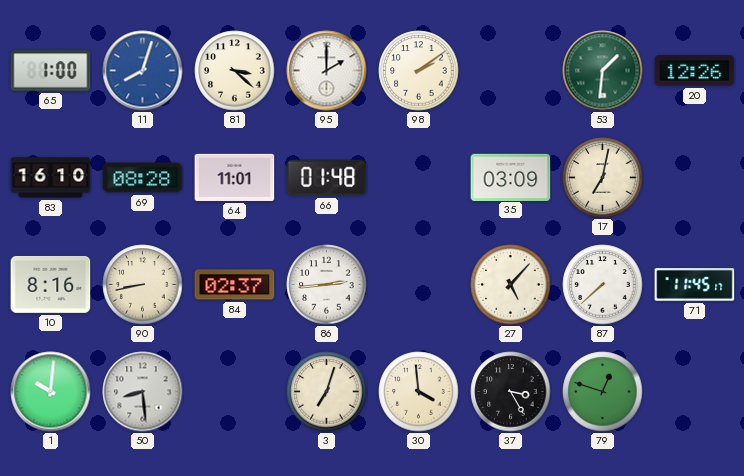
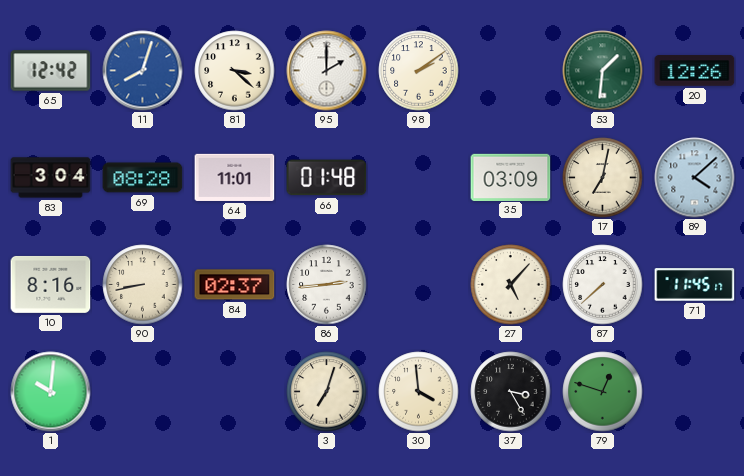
65: 1:00 -> 12:42
83: 16:10 -> 3:04
89: none -> 4:08
50: 8:29 -> none
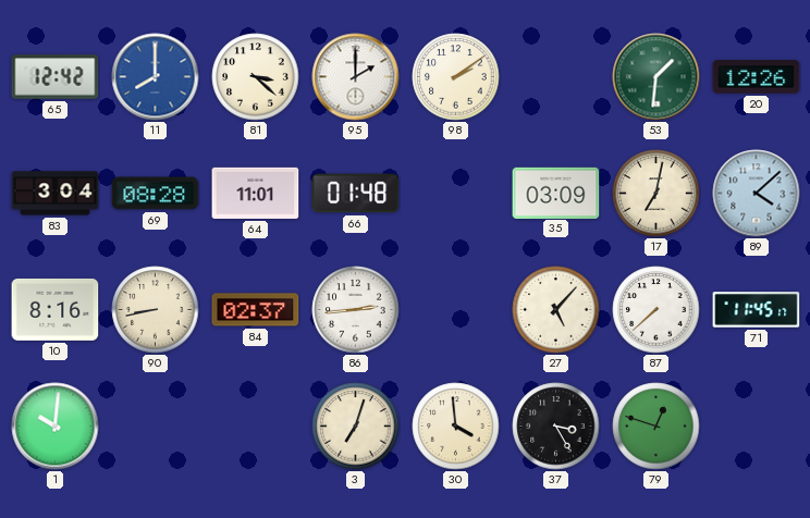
11: 8:03 -> 8:00
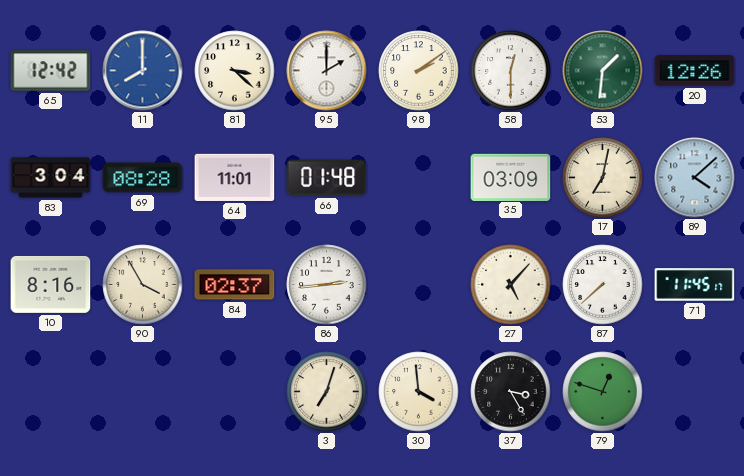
58: none -> 12:30
90: 8:43 -> 3:55
1: 10:01 -> none
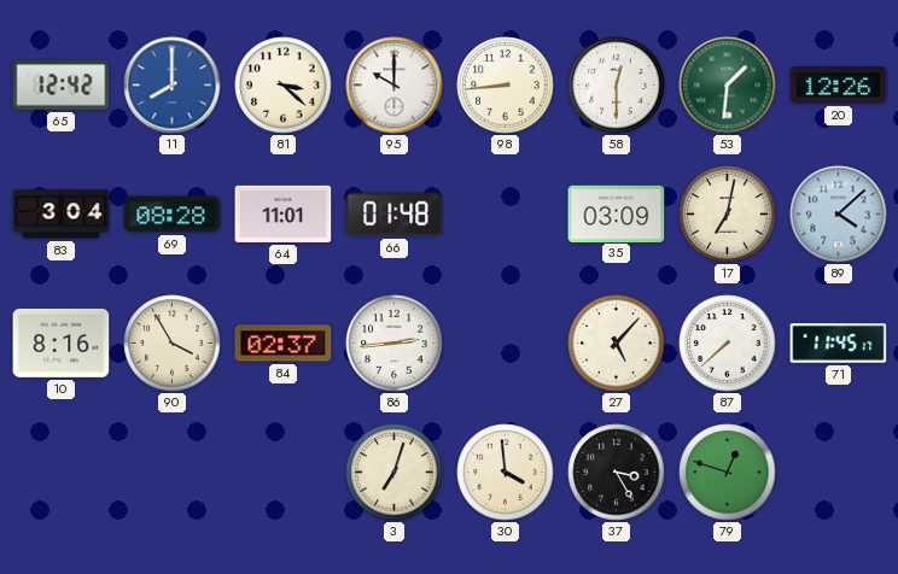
95: 2:00 -> 10:00
98: 2:09 -> 8:44
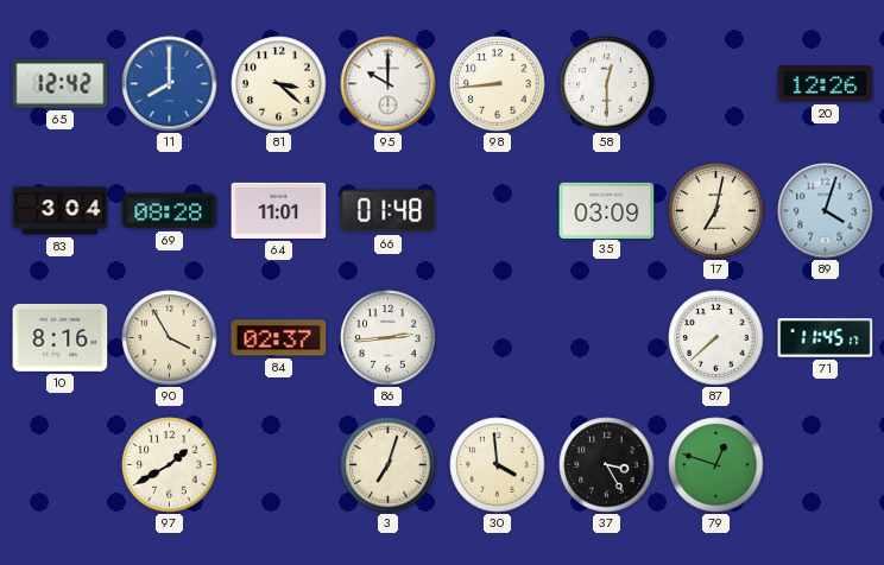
53: 1:31 -> none
89: 4:08 -> 4:03
27: 5:07 -> none
97: none -> 1:40
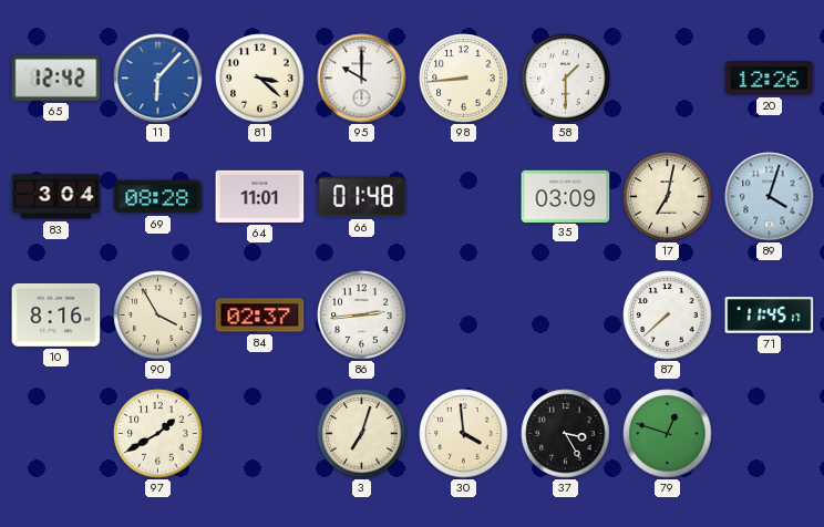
11: 8:00 -> 6:07
58: 12:30 -> 1:30
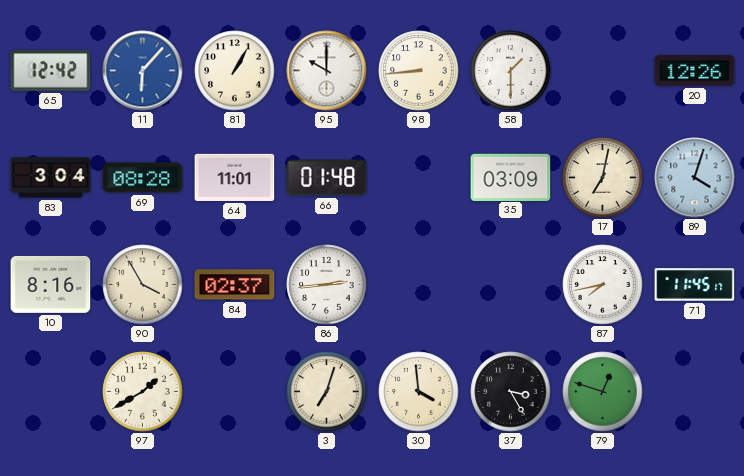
81: 3:22 -> 1:05
87: 7:38 -> 7:43
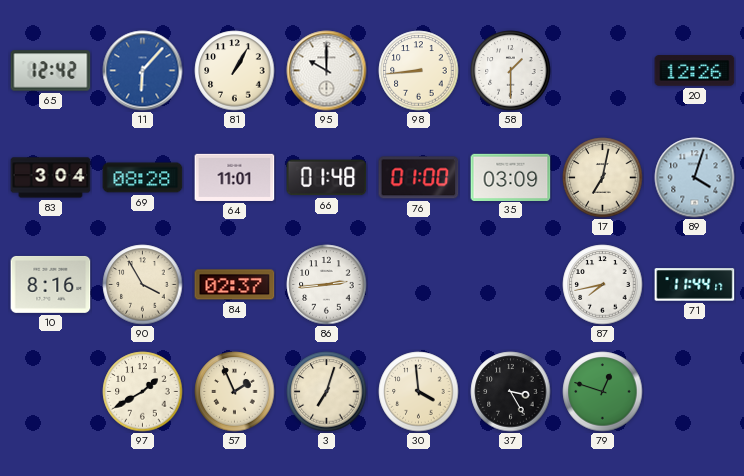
76: none -> 01:00
71: 11:45 -> 11:44
57: none -> 1:56
